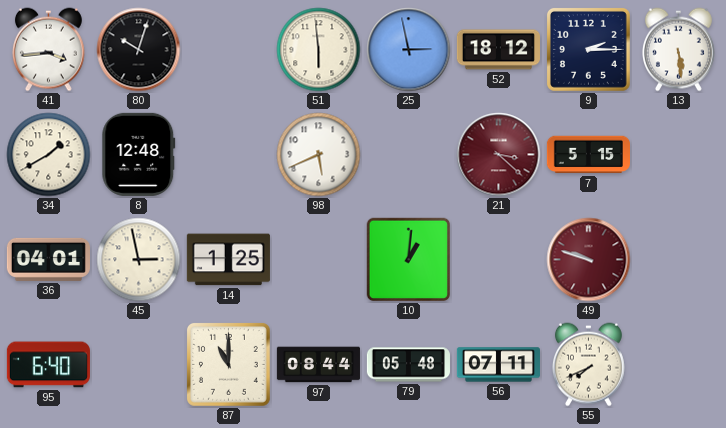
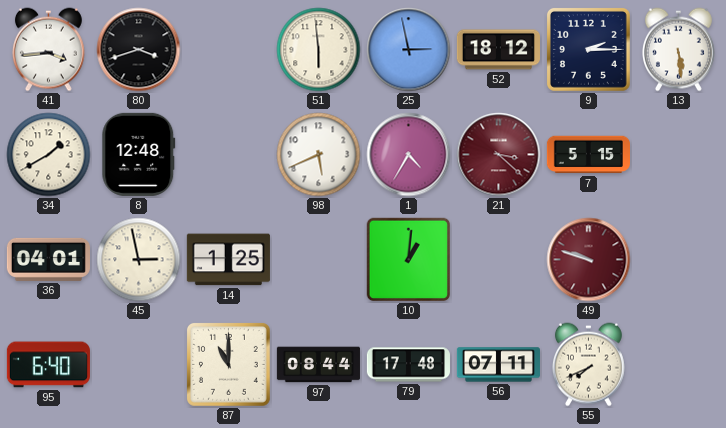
80: 10:03 -> 3:42
1: none -> 4:35
79: 05:48 -> 17:48
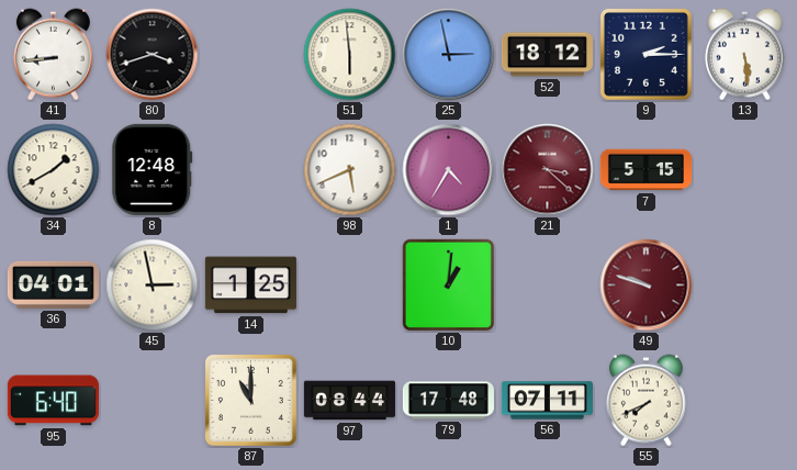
41: 3:44 -> 8:44
